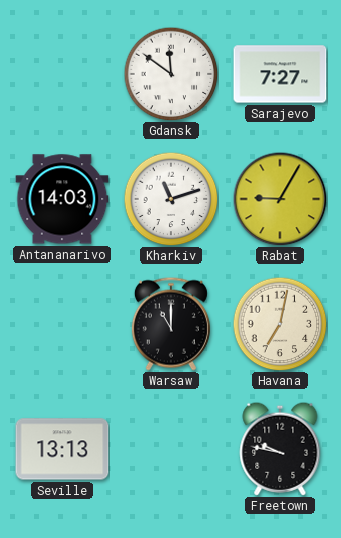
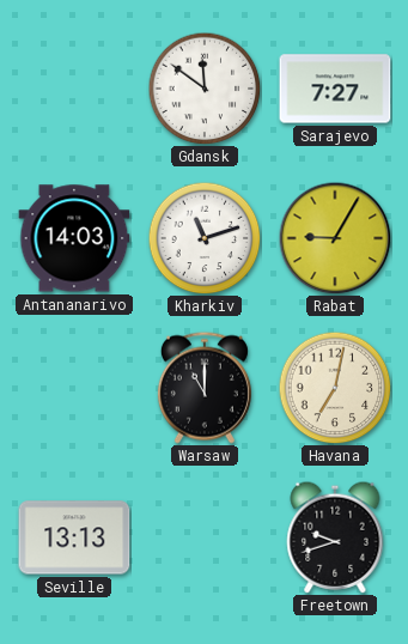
Freetown: 9:47 -> 9:42
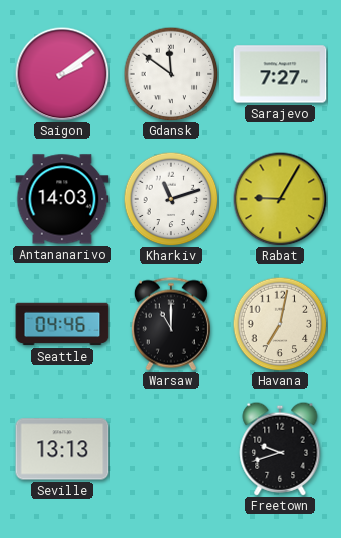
Saigon: none -> 2:09
Seattle: none -> 04:46
